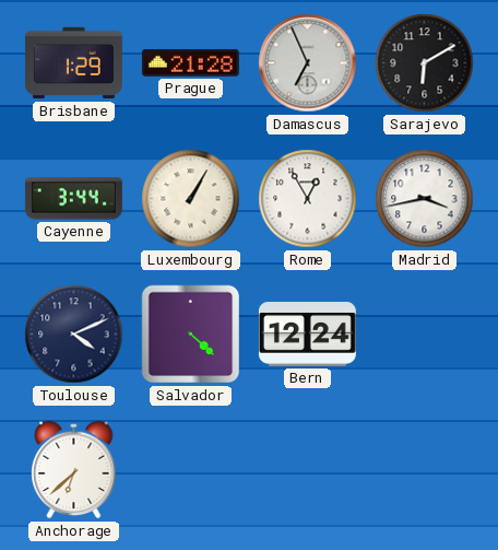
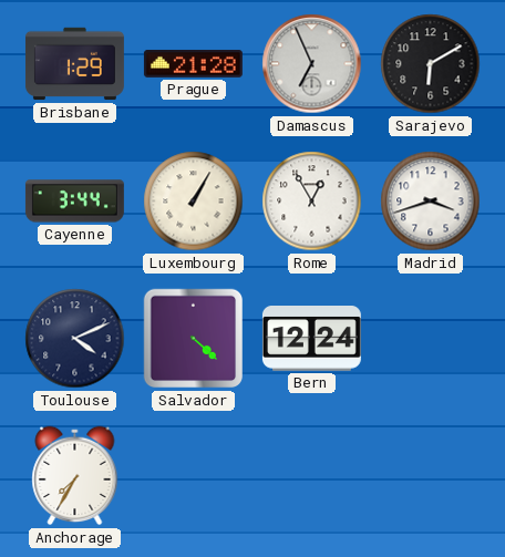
Madrid: 3:43 -> 3:42
Anchorage: 6:38 -> 7:35
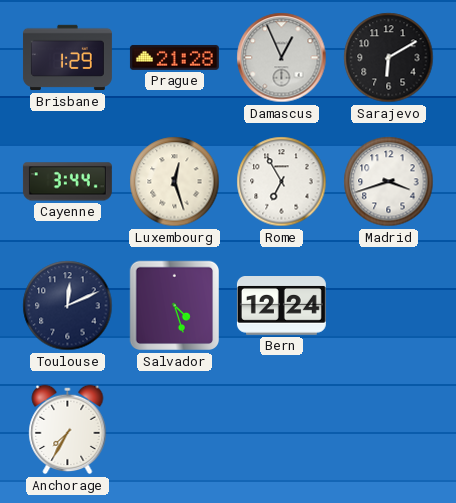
Damascus: 6:56 -> 12:56
Luxembourg: 1:05 -> 12:27
Rome: 12:55 -> 6:55
Toulouse: 4:11 -> 12:11
Salvador: 4:22 -> 4:27
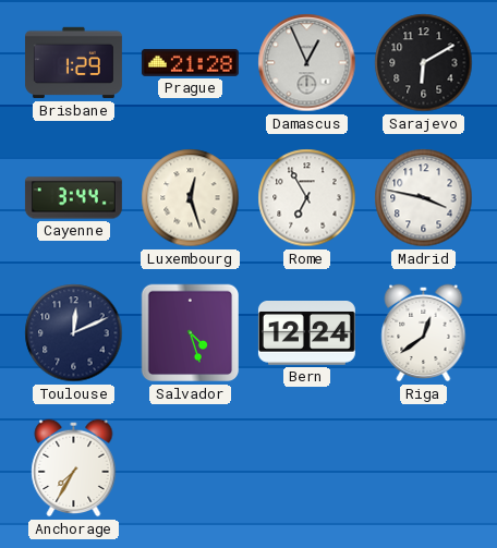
Madrid: 3:42 -> 3:47
Riga: none -> 12:39
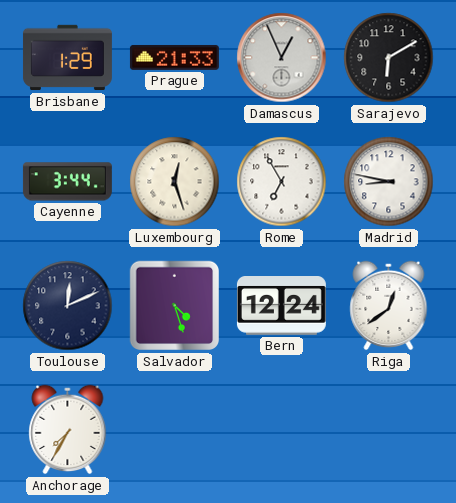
Prague: 21:28 -> 21:33
Madrid: 3:47 -> 8:47
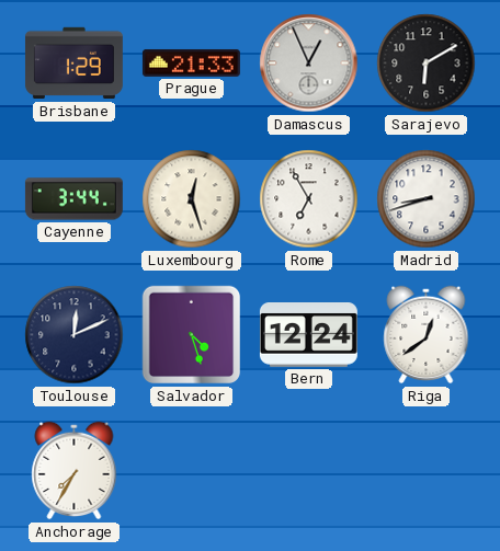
Madrid: 8:47 -> 8:42
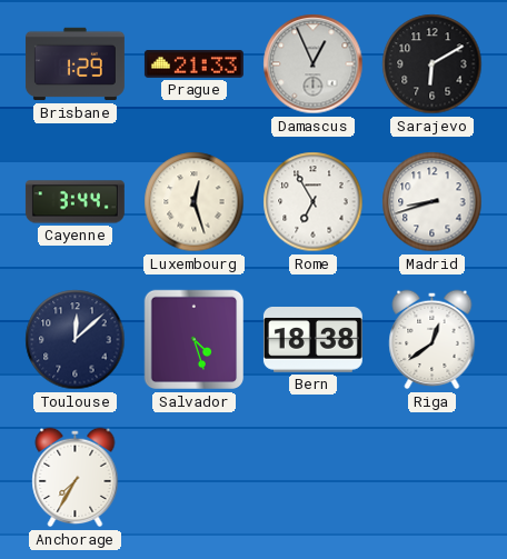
Toulouse: 12:11 -> 12:08
Bern: 12:24 -> 18:38
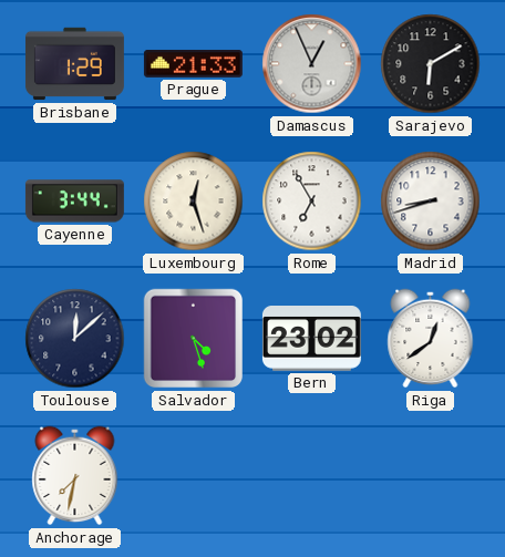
Bern: 18:38 -> 23:02
Anchorage: 7:35 -> 7:32
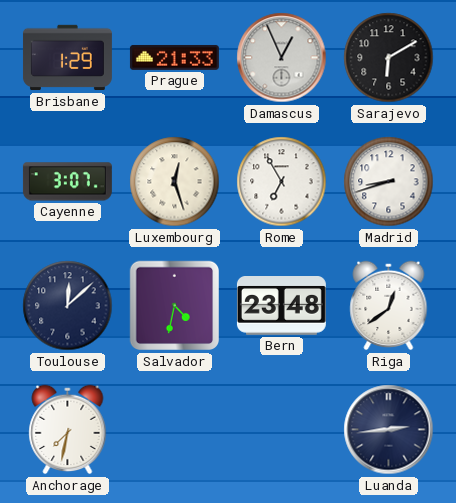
Cayenne: 3:44 -> 3:07
Salvador: 4:27 -> 4:32
Bern: 23:02 -> 23:48
Luanda: none -> 2:44
